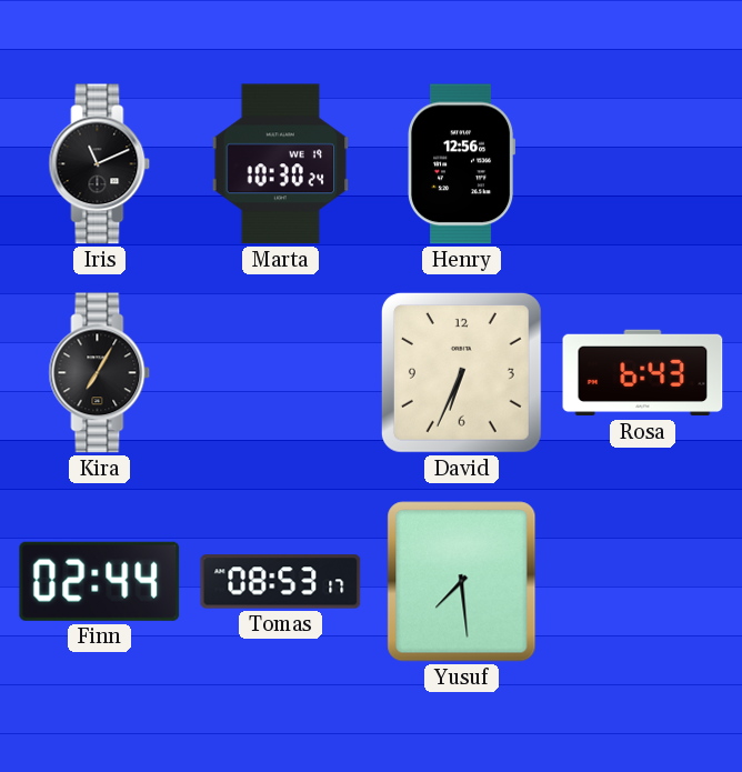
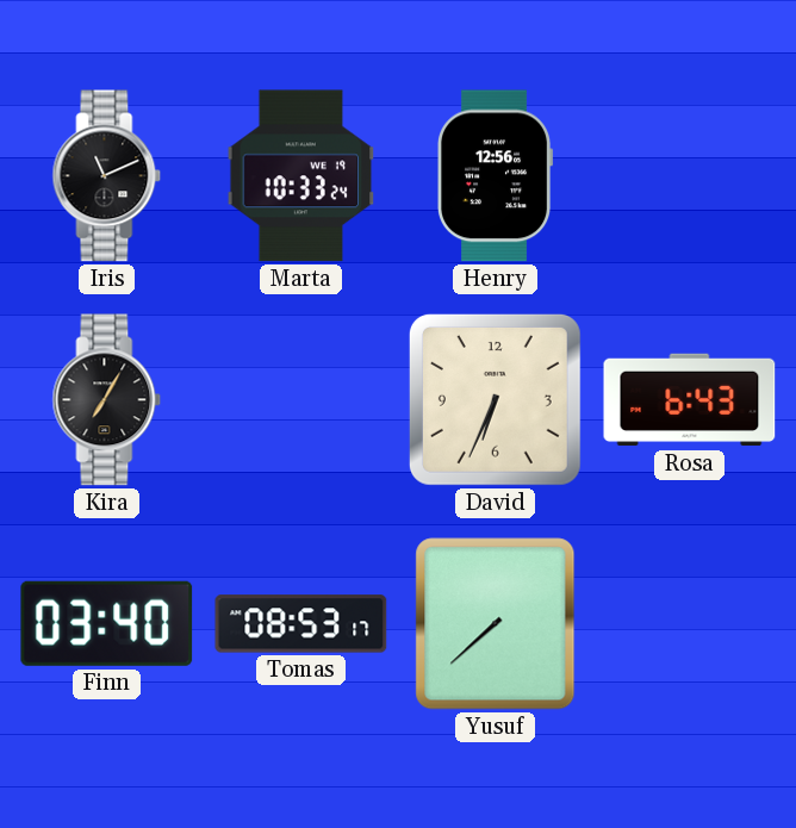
Marta: 10:30 -> 10:33
Finn: 02:44 -> 03:40
Yusuf: 7:29 -> 7:38
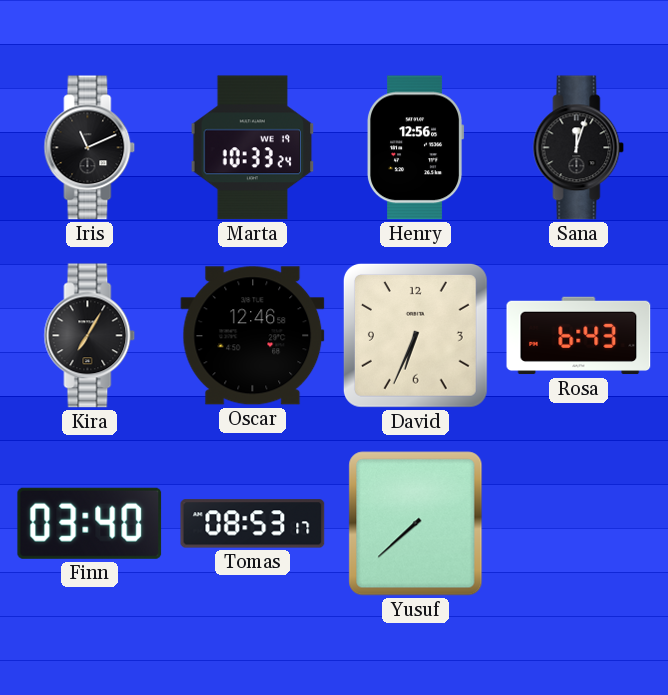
Sana: none -> 12:03
Oscar: none -> 12:46
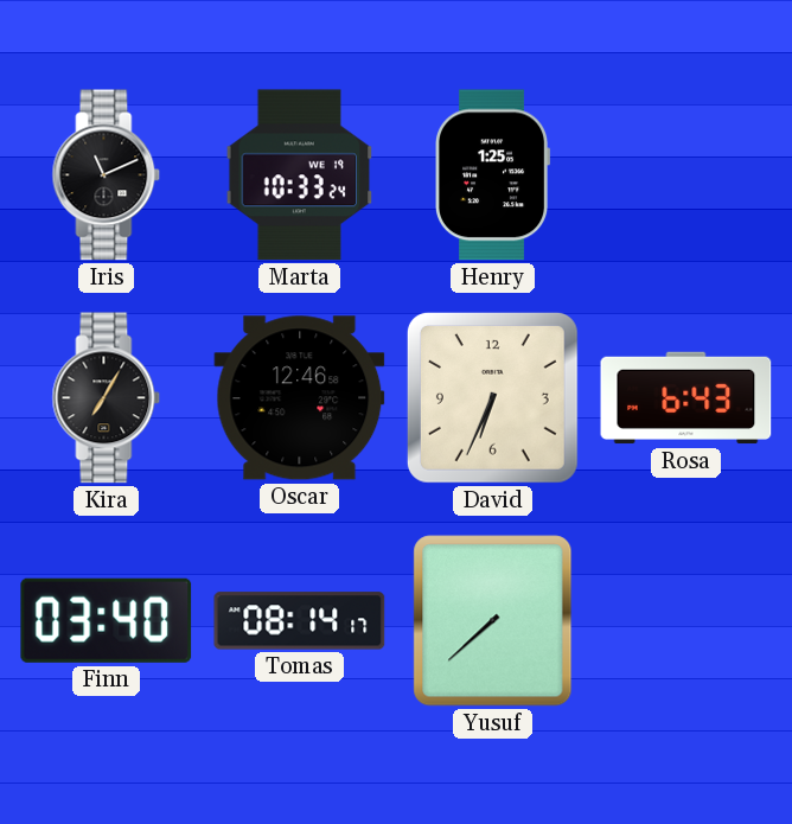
Henry: 12:56 -> 1:25
Sana: 12:03 -> none
Tomas: 08:53 -> 08:14
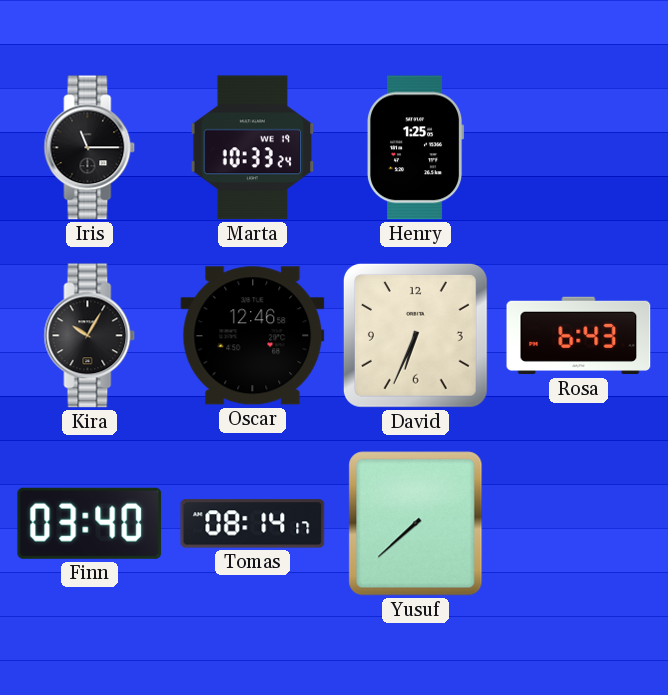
Iris: 11:11 -> 11:15
Kira: 7:05 -> 10:05
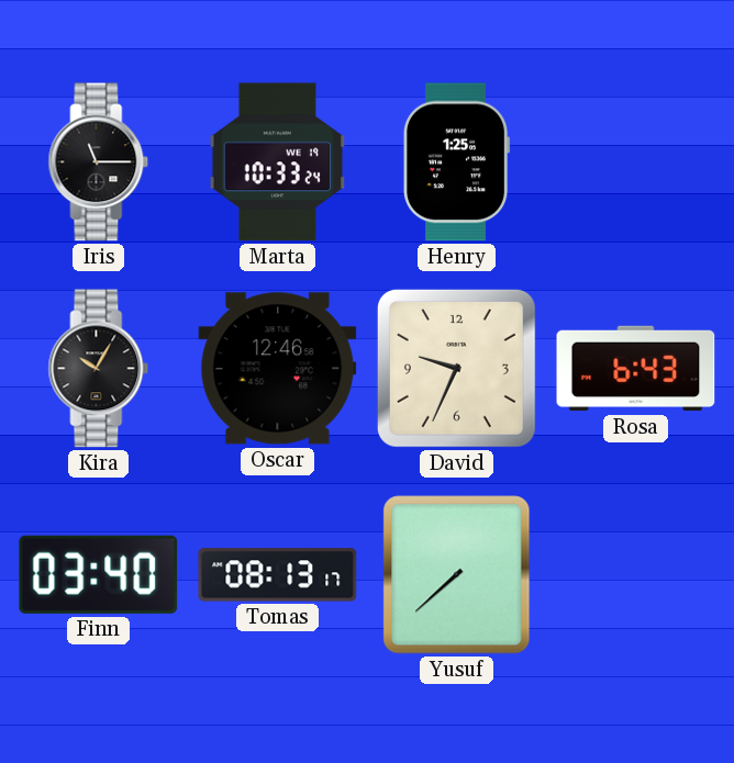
David: 6:34 -> 9:34
Tomas: 08:14 -> 08:13
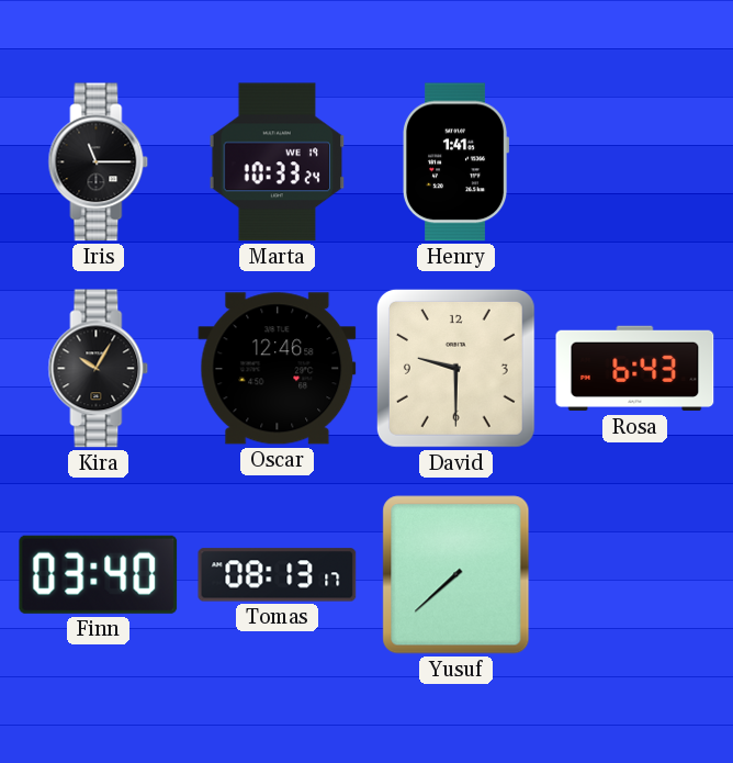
Henry: 1:25 -> 1:41
David: 9:34 -> 9:30
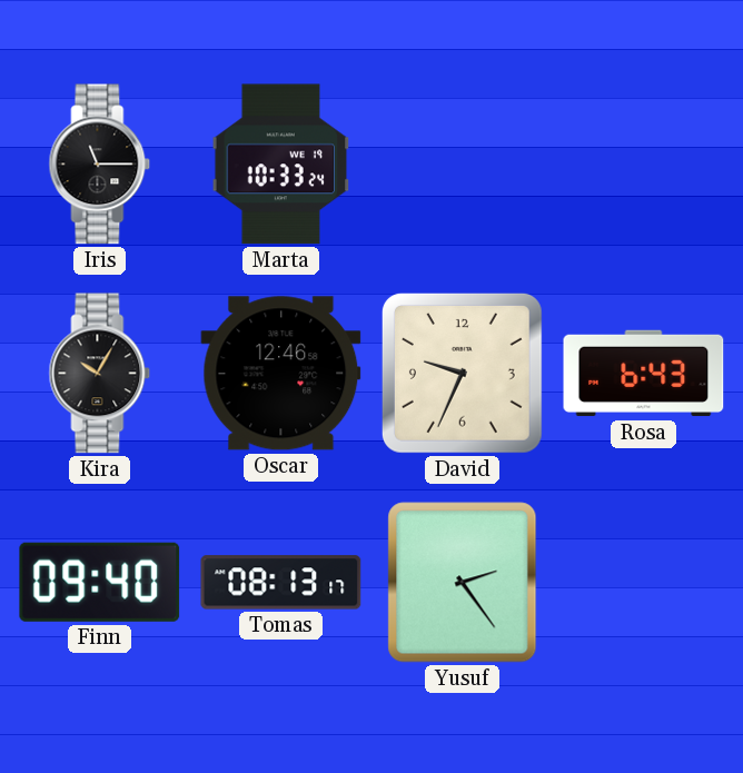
Henry: 1:41 -> none
David: 9:30 -> 9:34
Finn: 03:40 -> 09:40
Yusuf: 7:38 -> 2:24
